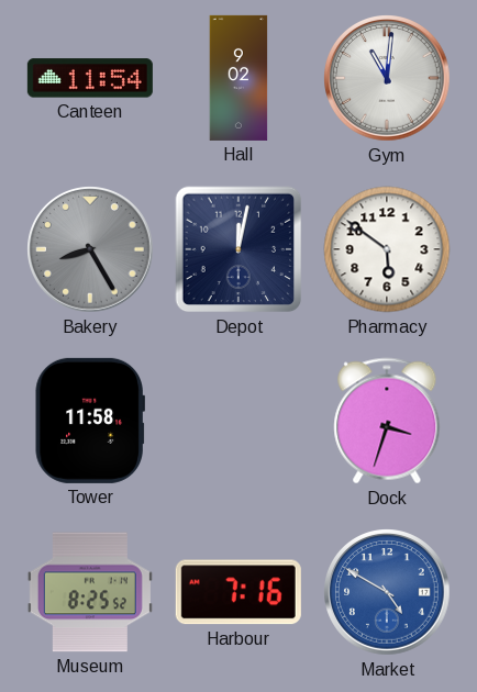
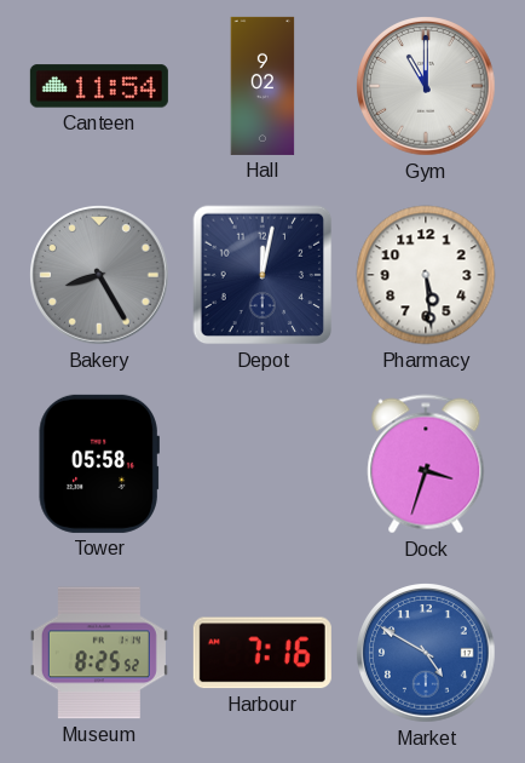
Gym: 11:01 -> 11:00
Pharmacy: 5:51 -> 5:29
Tower: 11:58 -> 05:58
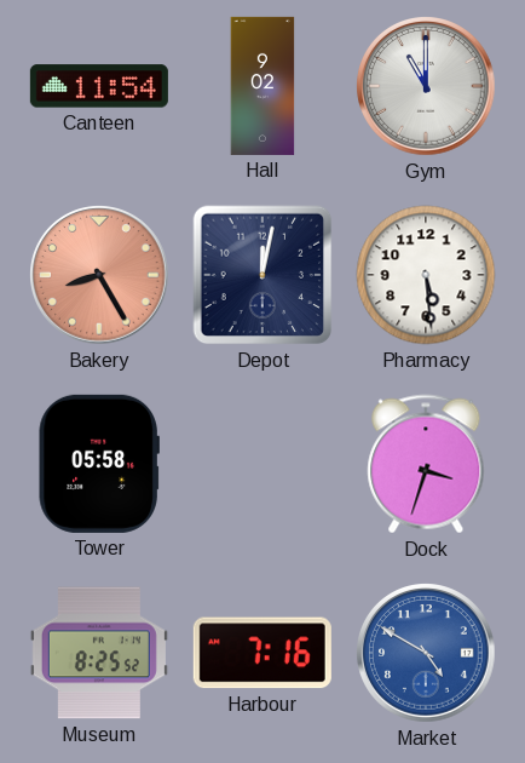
Bakery dial: grey -> salmon
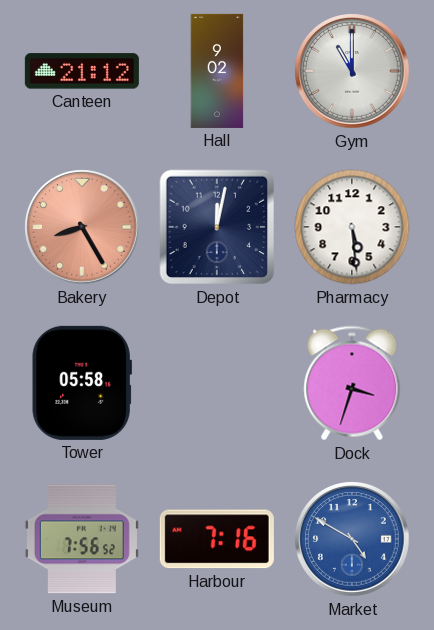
Canteen: 11:54 -> 21:12
Museum: 8:25 -> 7:56
